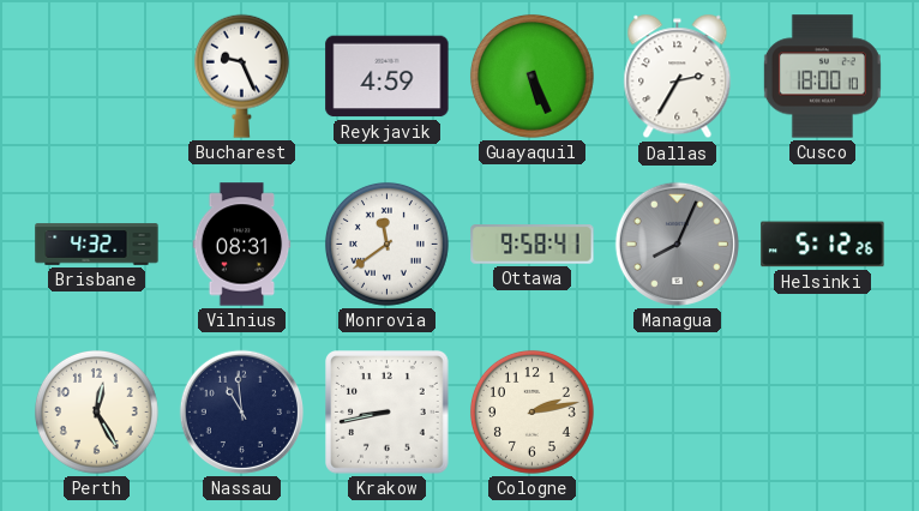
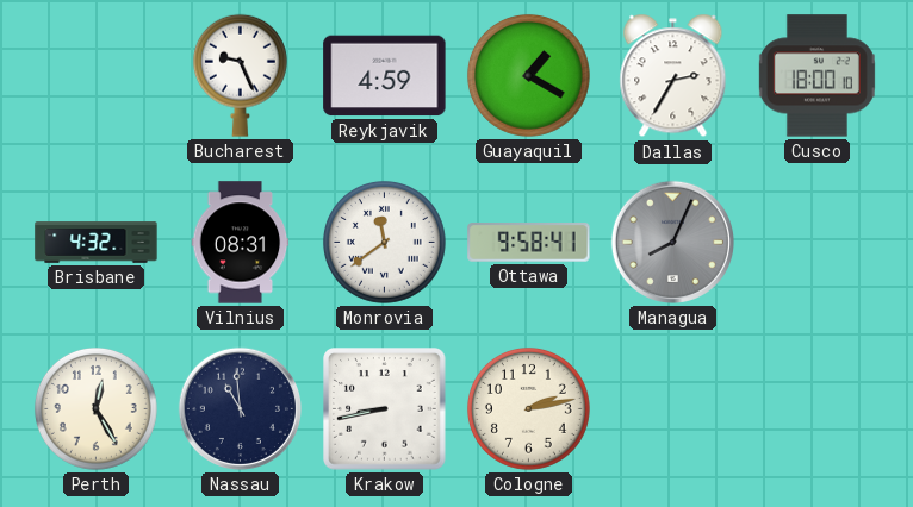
Guayaquil: 5:26 -> 1:20
Helsinki: 5:12 -> none
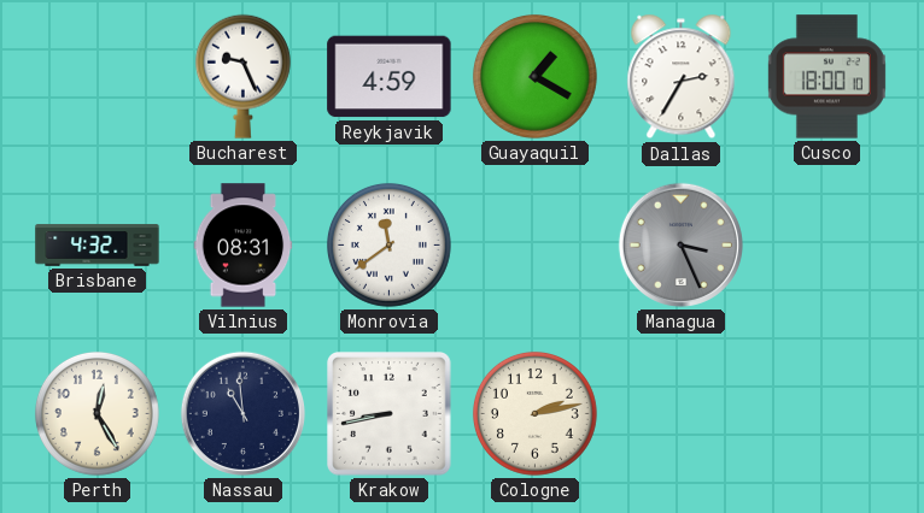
Ottawa: 9:58 -> none
Managua: 8:04 -> 3:26
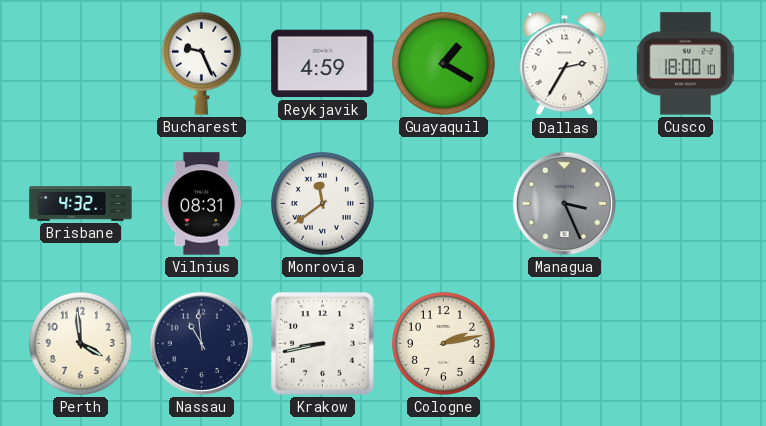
Perth: 12:25 -> 3:59
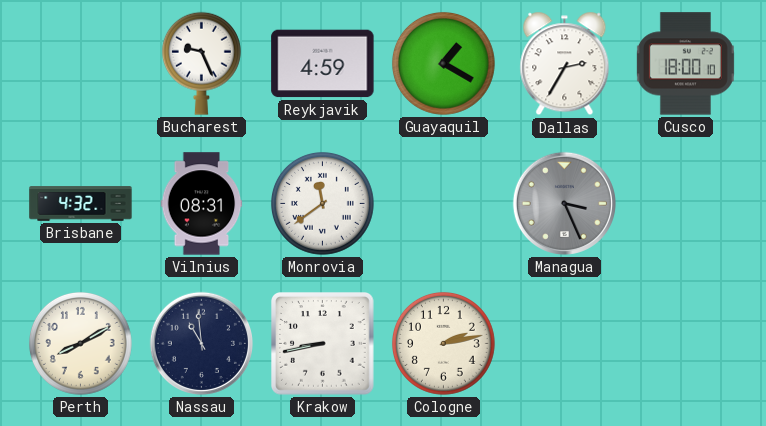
Perth: 3:59 -> 8:10
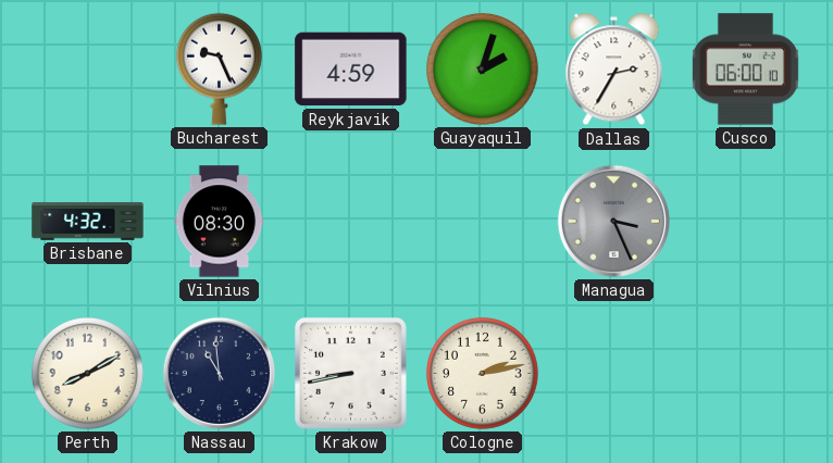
Guayaquil: 1:20 -> 2:03
Cusco: 18:00 -> 06:00
Vilnius: 08:31 -> 08:30
Monrovia: 11:39 -> none
